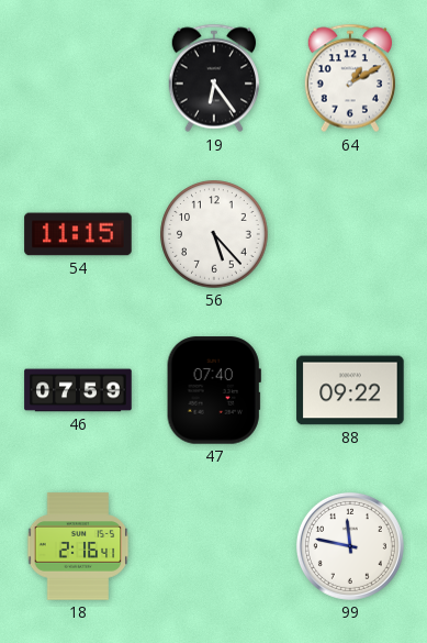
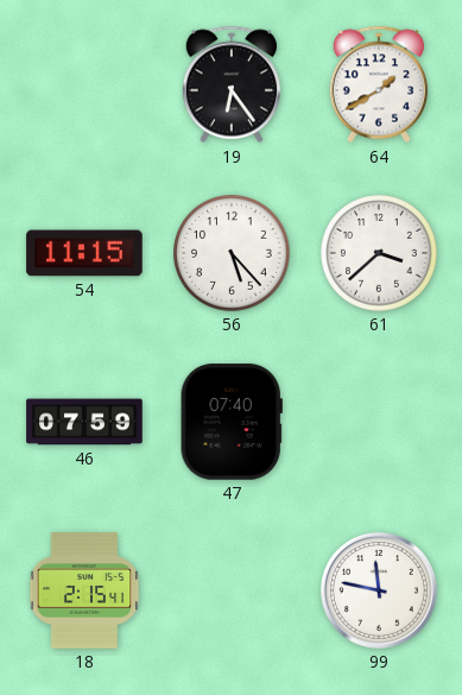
64: 1:10 -> 1:40
61: none -> 3:38
88: 09:22 -> none
18: 2:16 -> 2:15
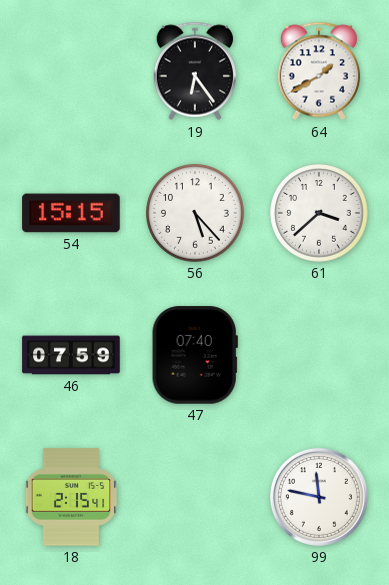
54: 11:15 -> 15:15
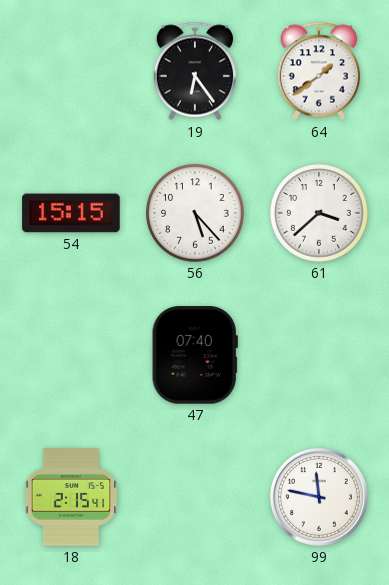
64: 1:40 -> 1:39
46: 07:59 -> none
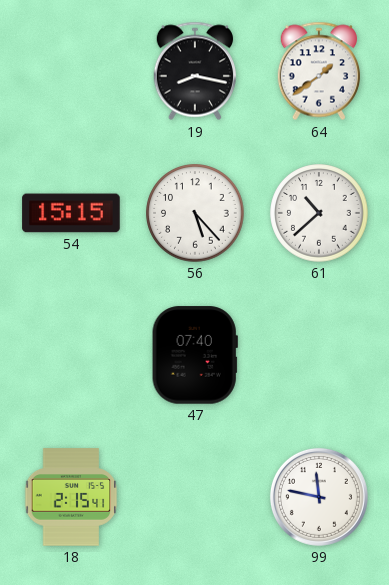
19: 6:24 -> 8:17
61: 3:38 -> 10:38
